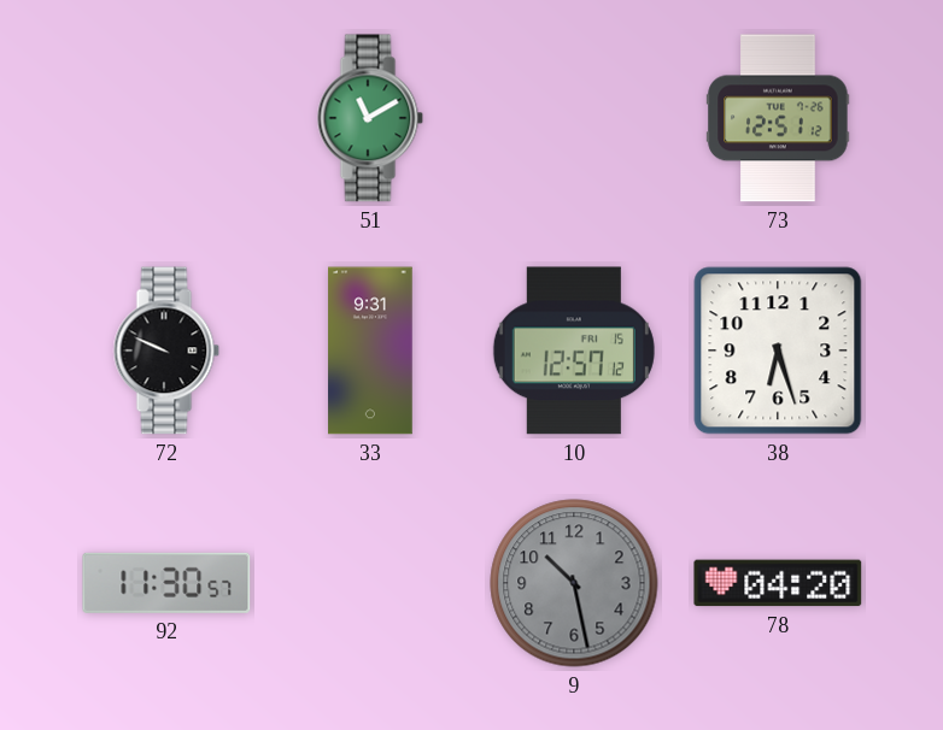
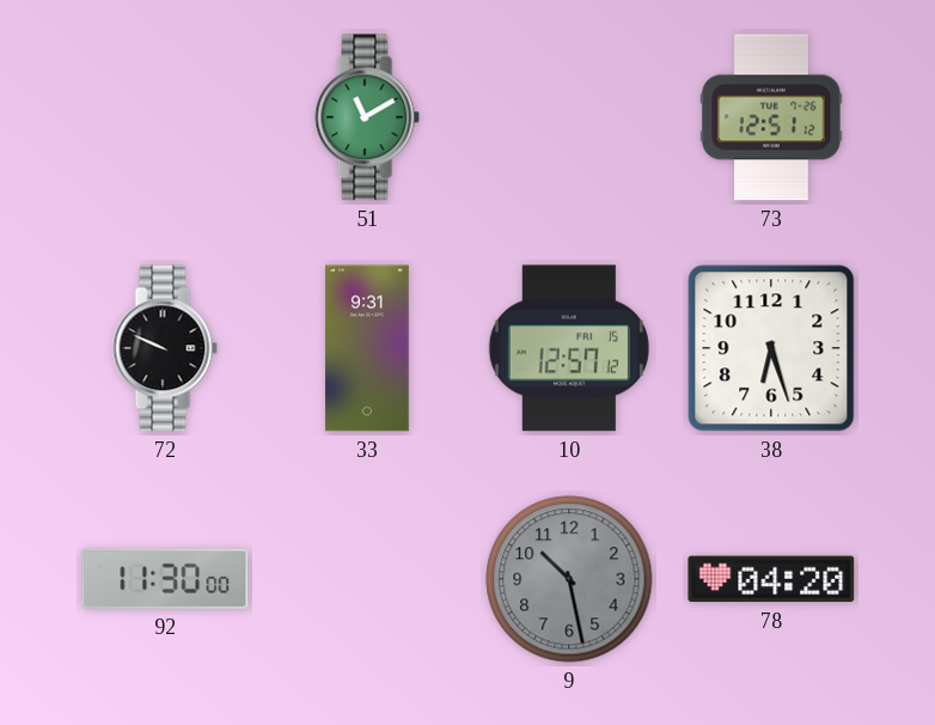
92: 11:30:57 -> 11:30:00
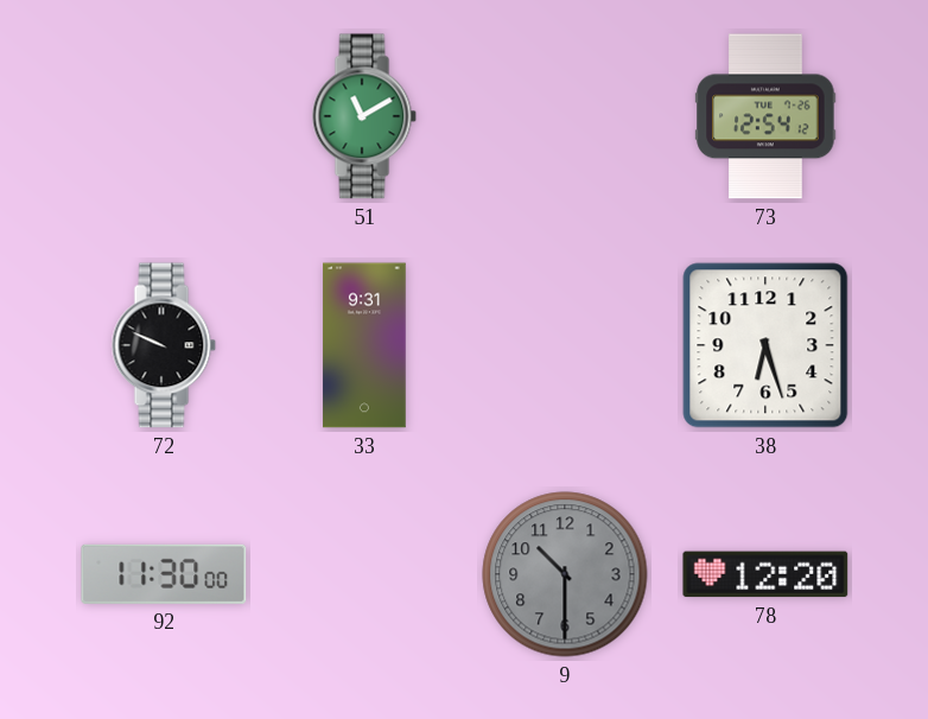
73: 12:51 -> 12:54
10: 12:57 -> none
9: 10:28 -> 10:30
78: 04:20 -> 12:20
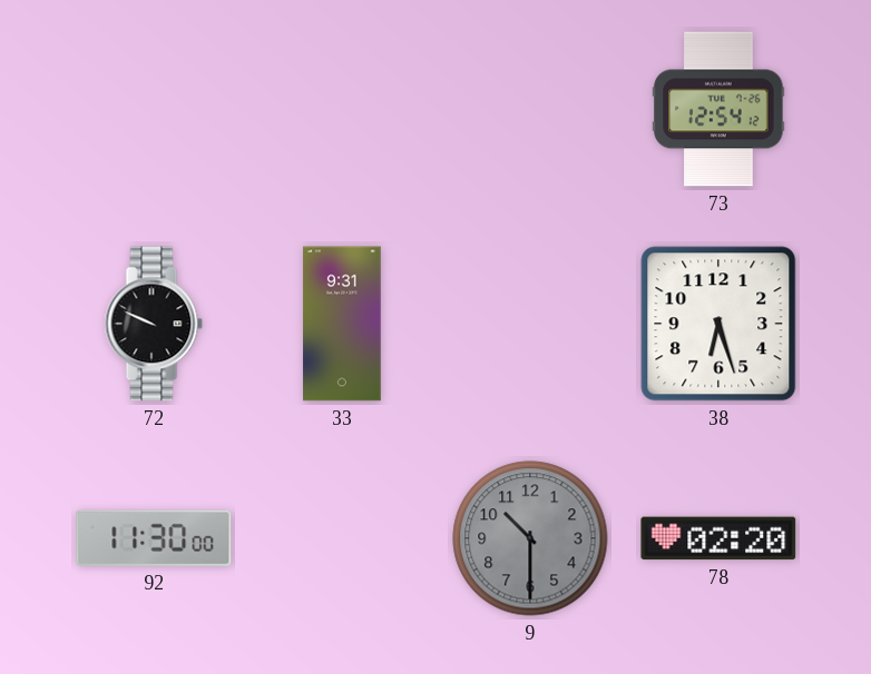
51: 11:10 -> none
78: 12:20 -> 02:20
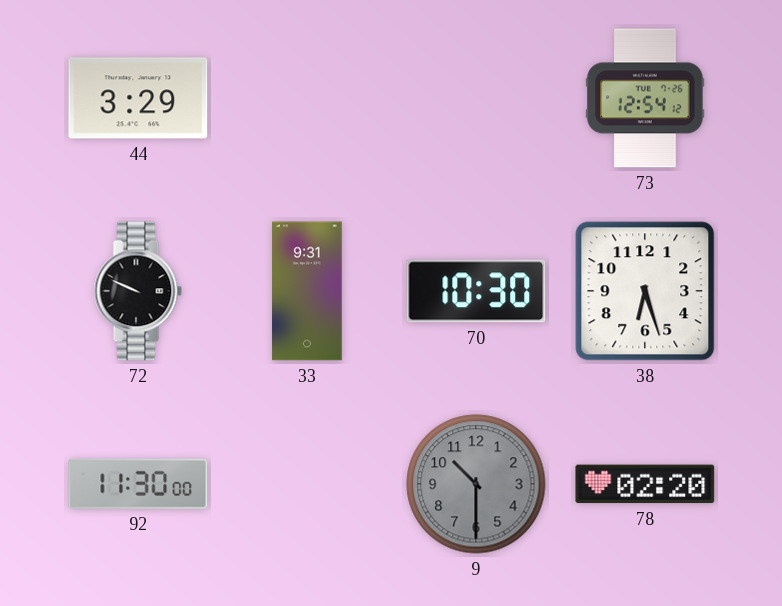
44: none -> 3:29
70: none -> 10:30
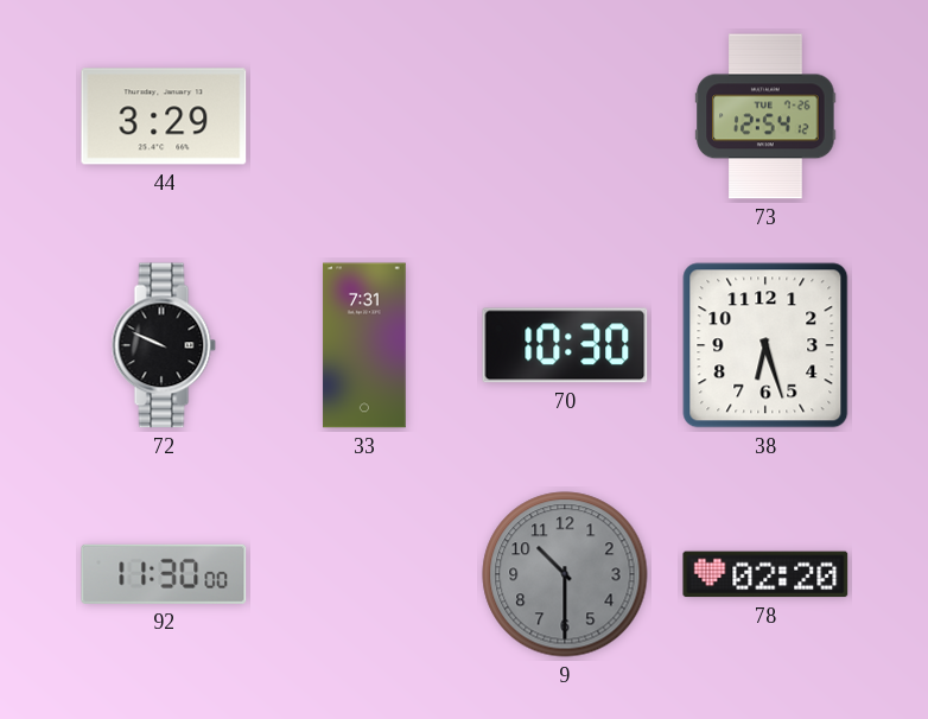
33: 9:31 -> 7:31
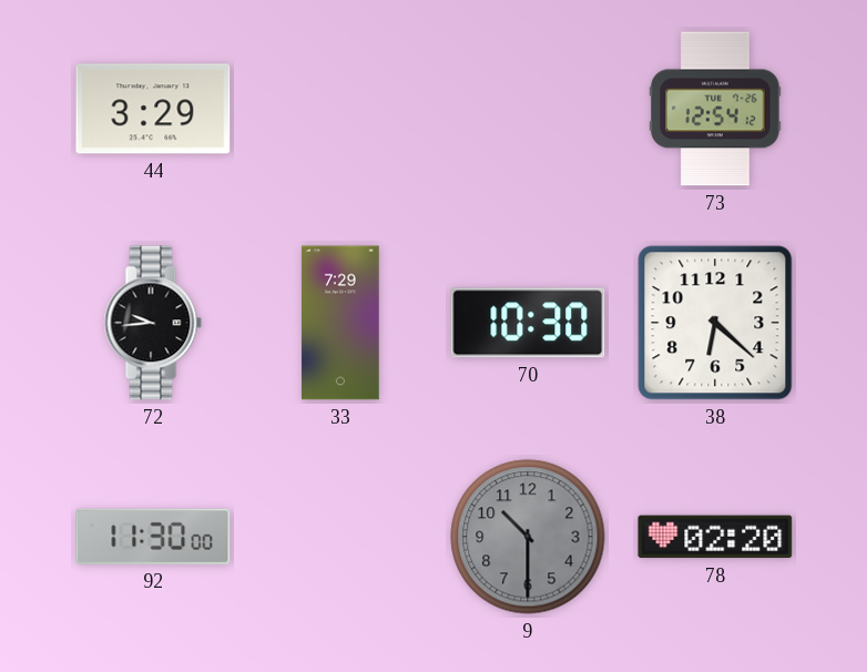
72: 9:49 -> 9:44
33: 7:31 -> 7:29
38: 6:27 -> 6:22
